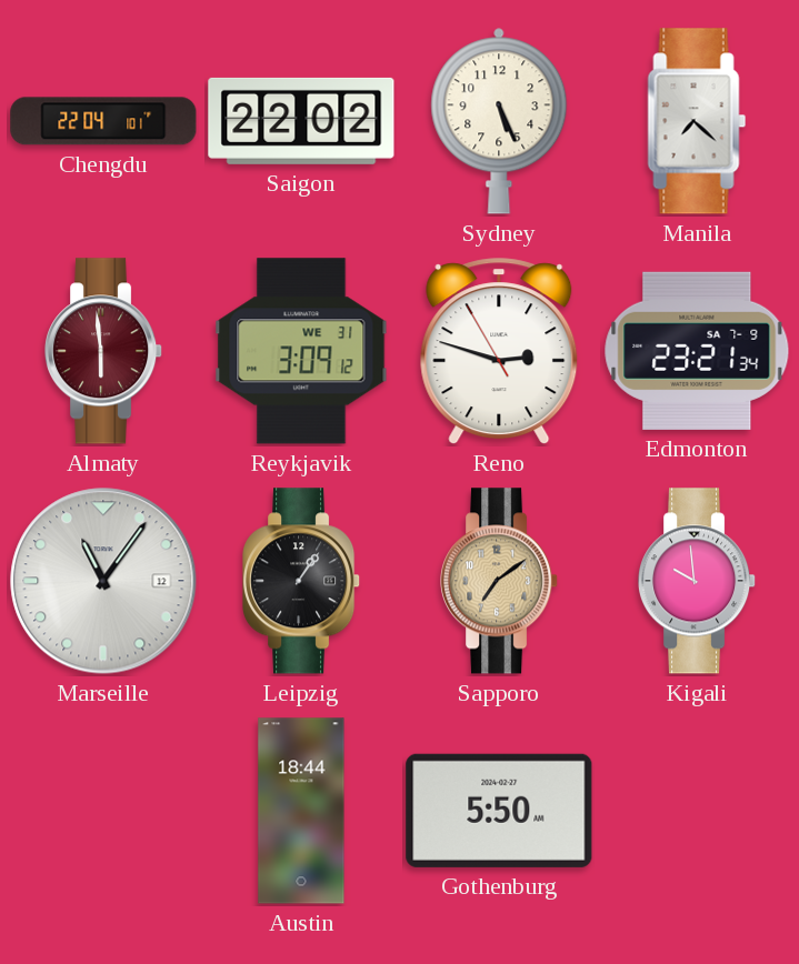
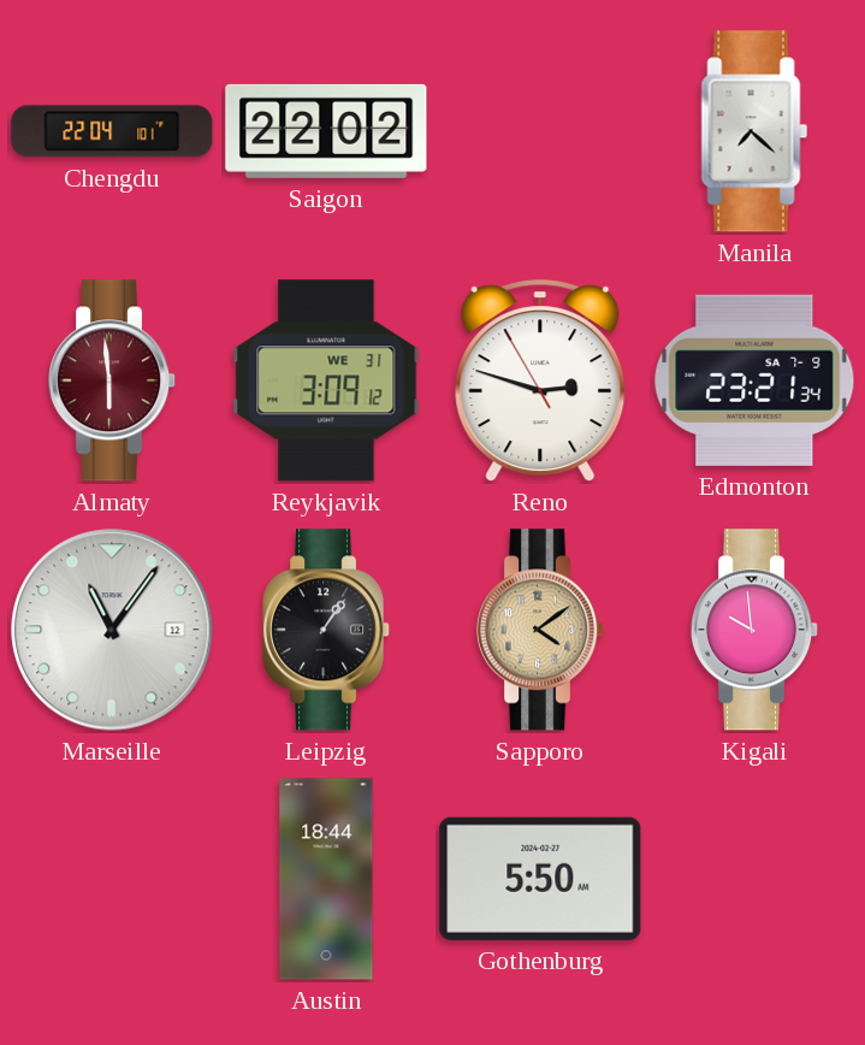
Sydney: 5:26 -> none
Sapporo: 7:09 -> 4:09
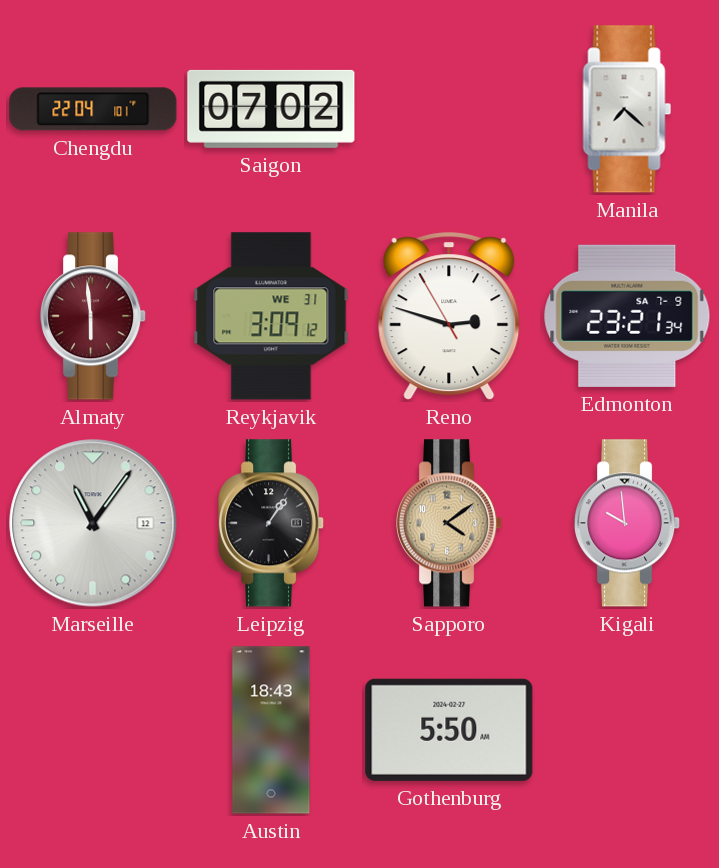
Saigon: 22:02 -> 07:02
Austin: 18:44 -> 18:43
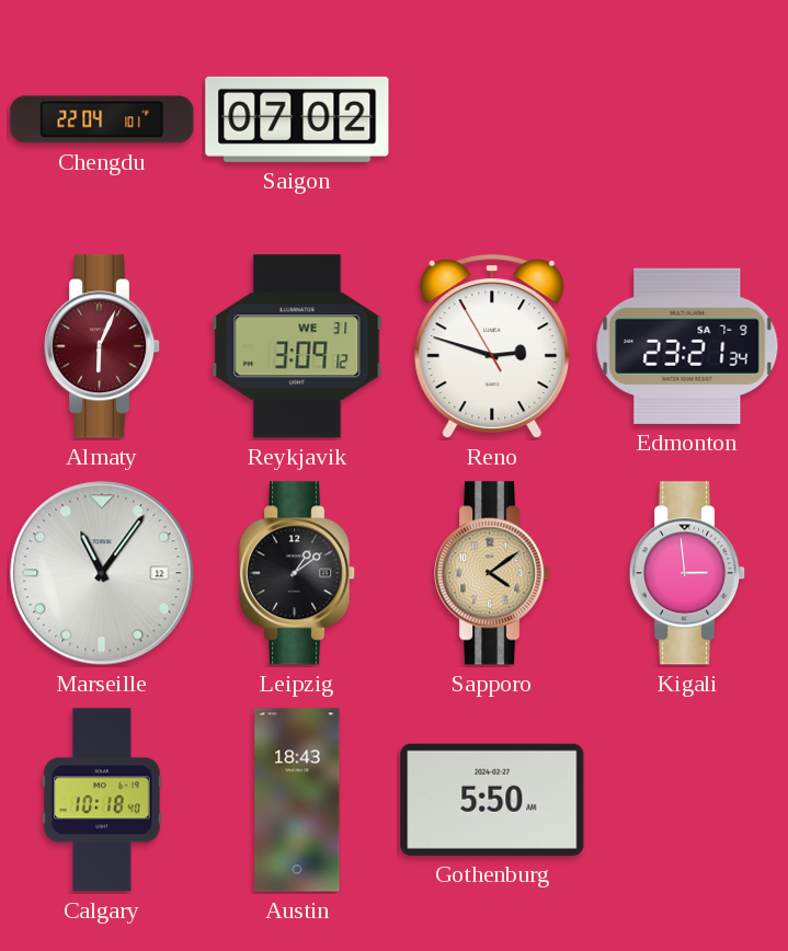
Manila: 7:22 -> none
Almaty: 5:59 -> 6:04
Leipzig: 1:06 -> 1:09
Kigali: 9:59 -> 2:59
Calgary: none -> 10:18
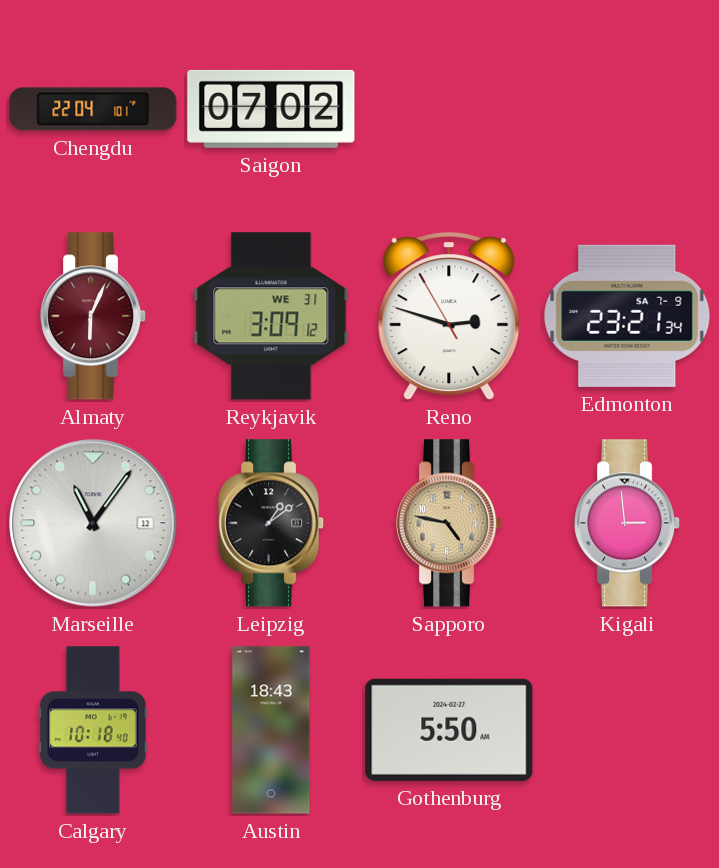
Sapporo: 4:09 -> 4:47
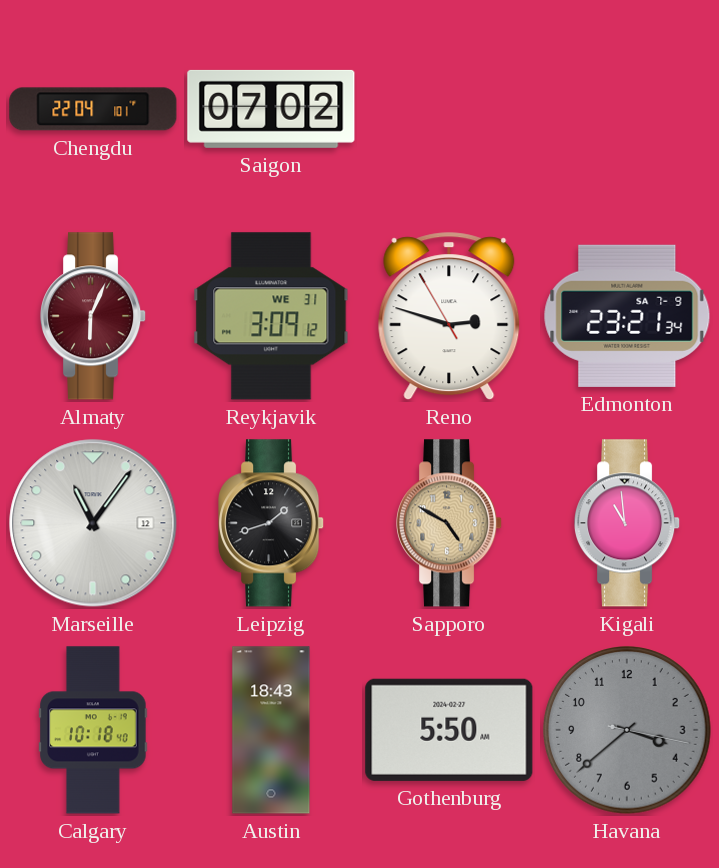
Leipzig: 1:09 -> 1:42
Sapporo: 4:47 -> 4:50
Kigali: 2:59 -> 10:59
Havana: none -> 3:38
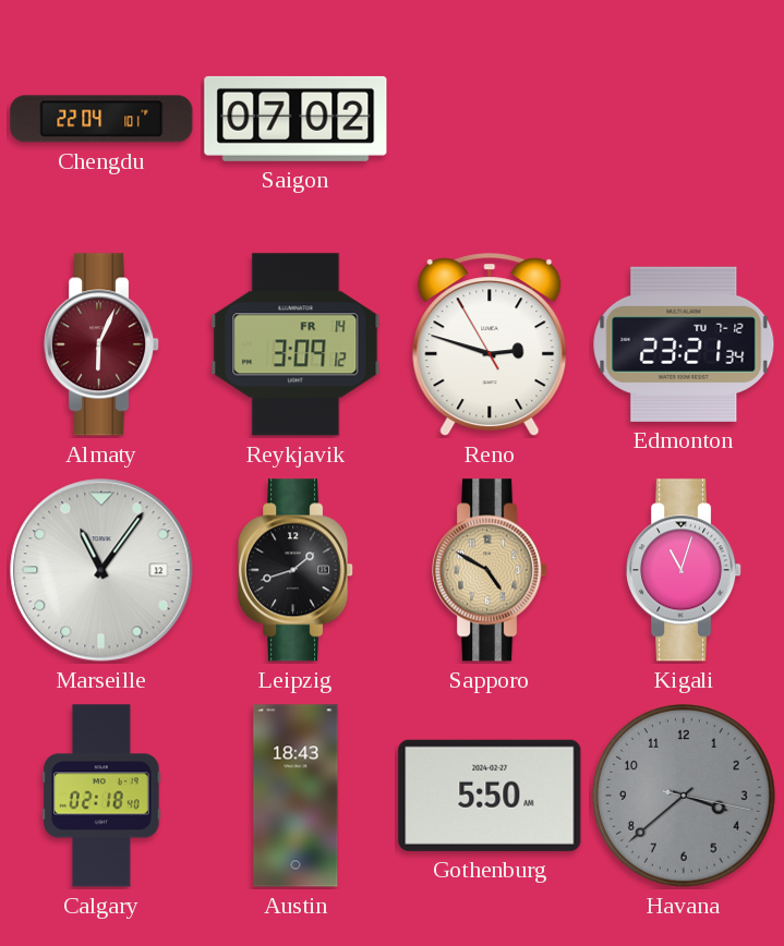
Reykjavik date: WE 31 -> FR 14
Edmonton date: SA 7-9 -> TU 7-12
Kigali: 10:59 -> 11:03
Calgary: 10:18 -> 02:18
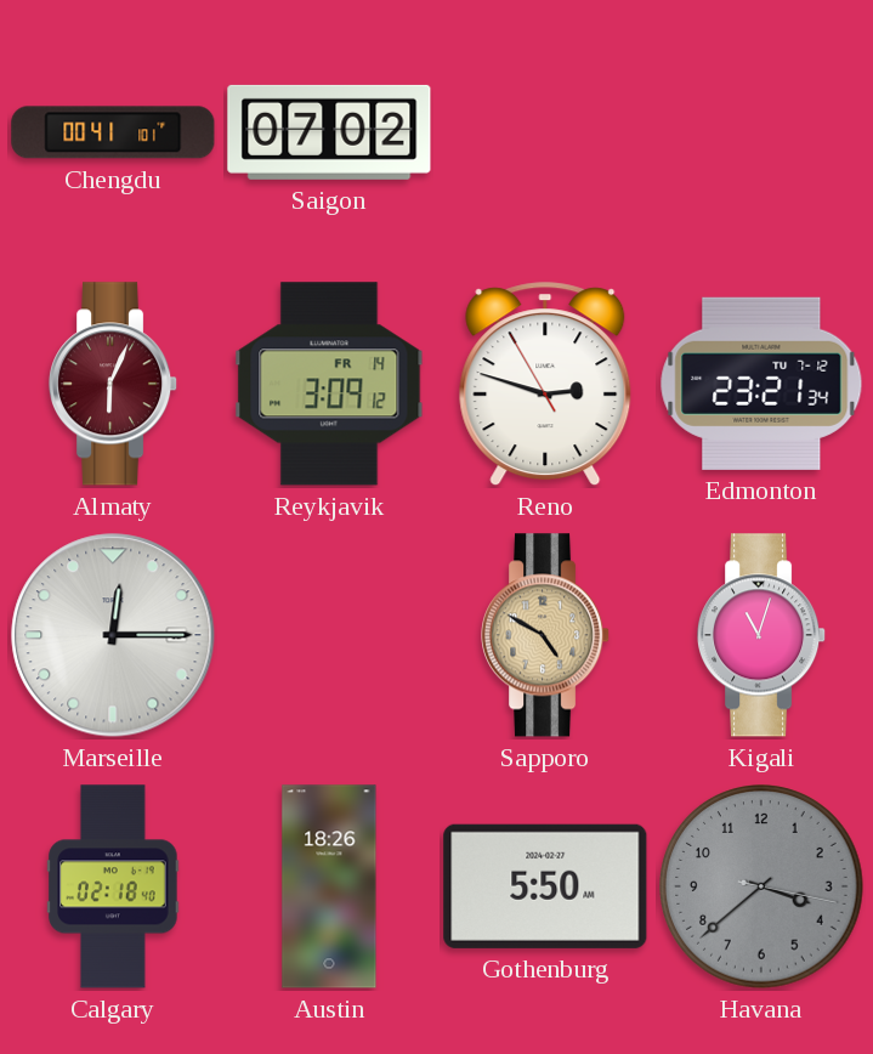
Chengdu: 22:04 -> 00:41
Marseille: 11:06 -> 12:15
Leipzig: 1:42 -> none
Austin: 18:43 -> 18:26
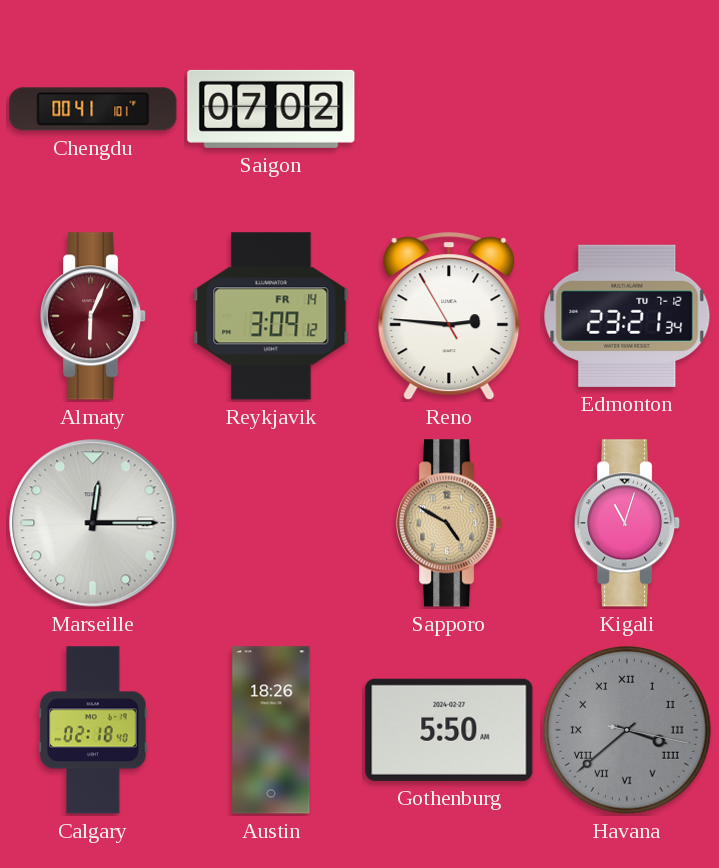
Reno: 2:47 -> 2:45
Havana numerals: Arabic -> Roman
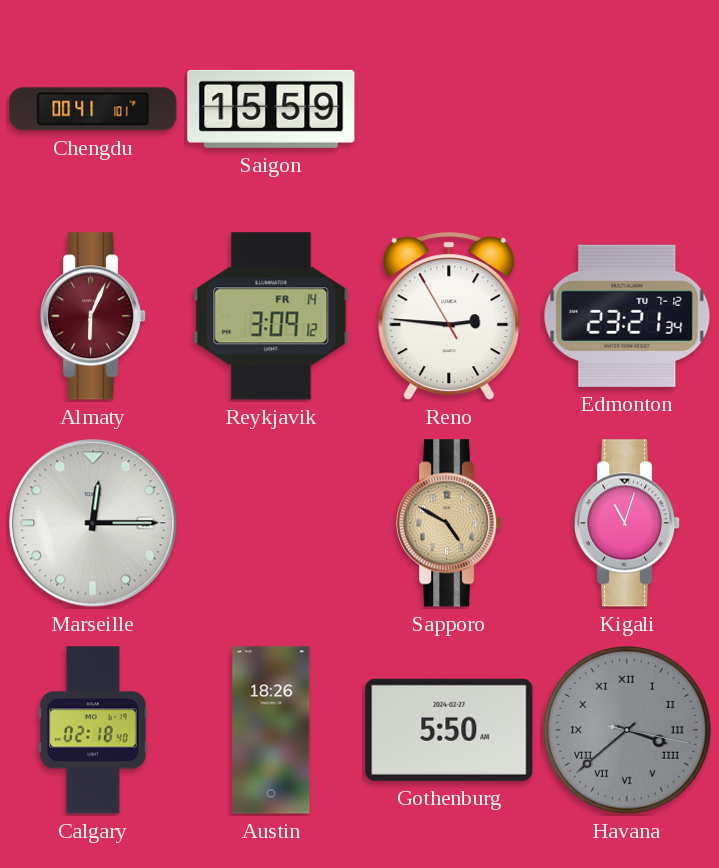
Saigon: 07:02 -> 15:59
